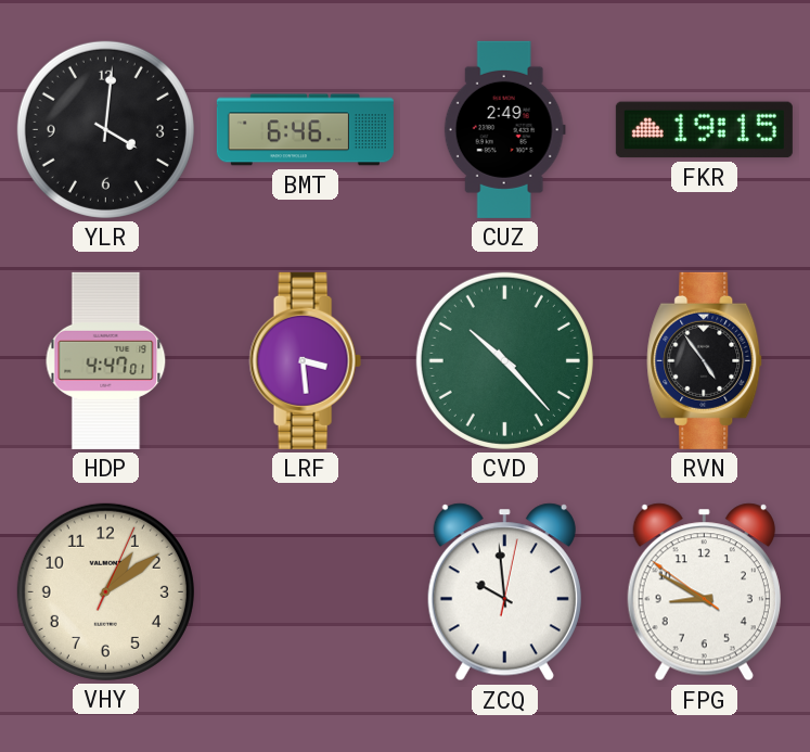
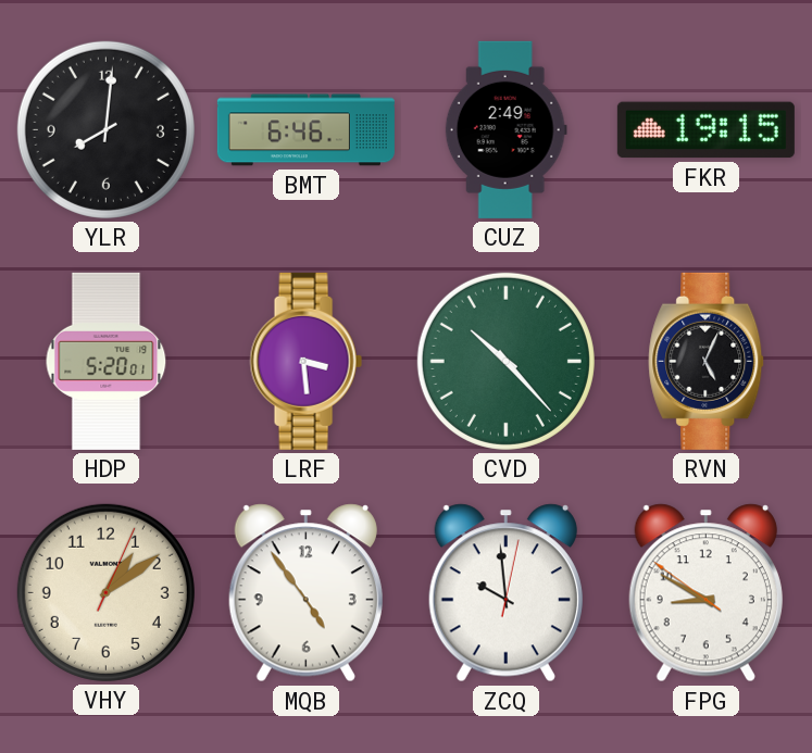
YLR: 4:01 -> 8:01
HDP: 4:47 -> 5:20
RVN: 4:54 -> 5:04
MQB: none -> 4:54
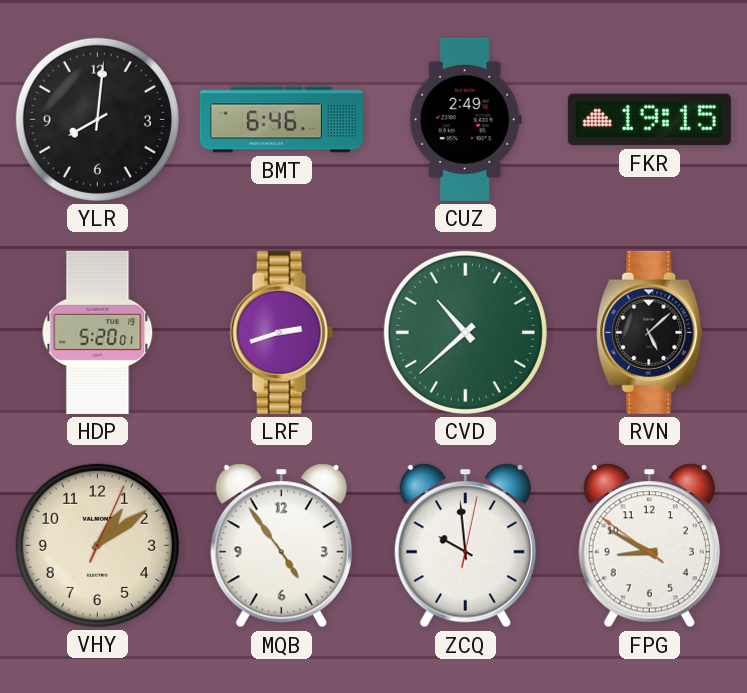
LRF: 3:29 -> 2:42
CVD: 10:23 -> 10:38
RVN: 5:04 -> 5:08
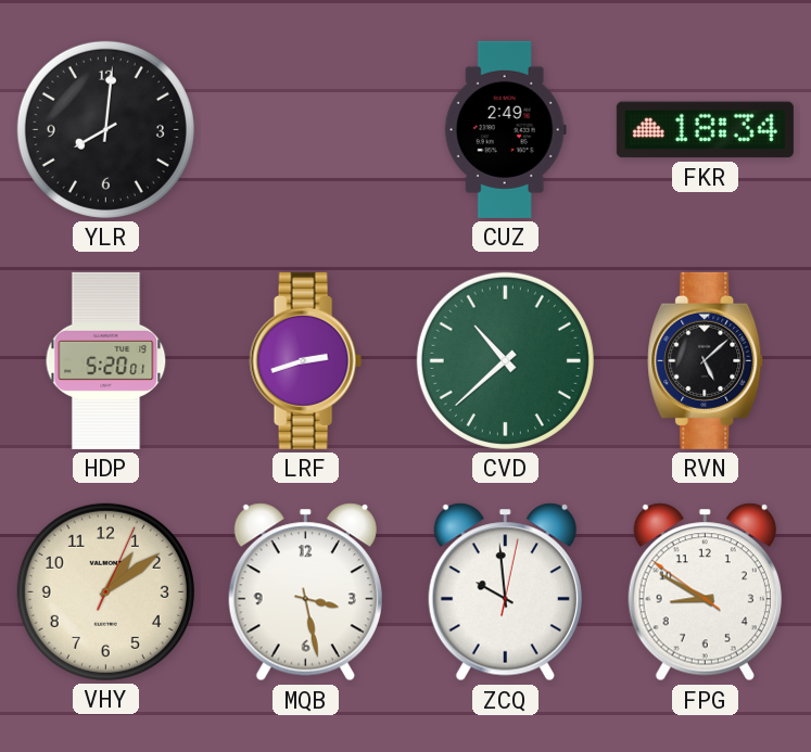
BMT: 6:46 -> none
FKR: 19:15 -> 18:34
MQB: 4:54 -> 3:28
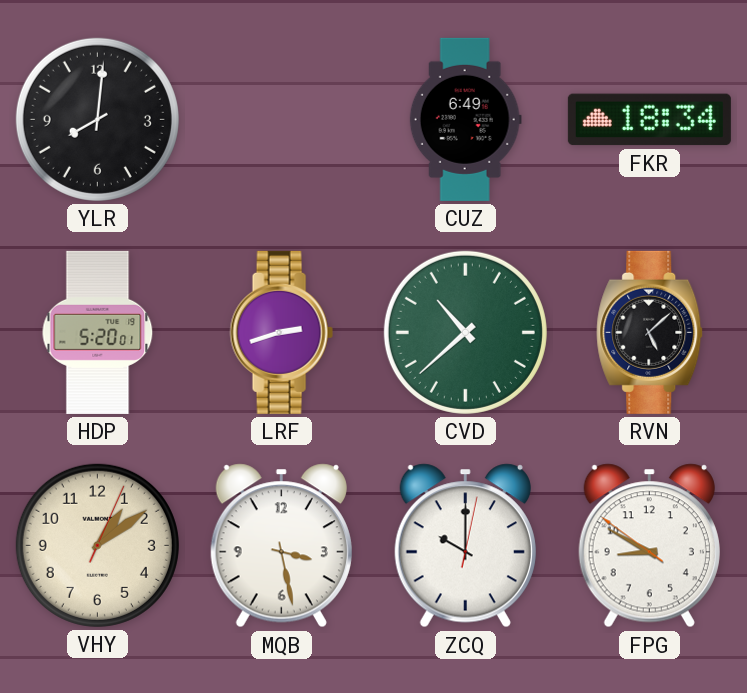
CUZ: 2:49 -> 6:49
ZCQ: 9:59 -> 10:00
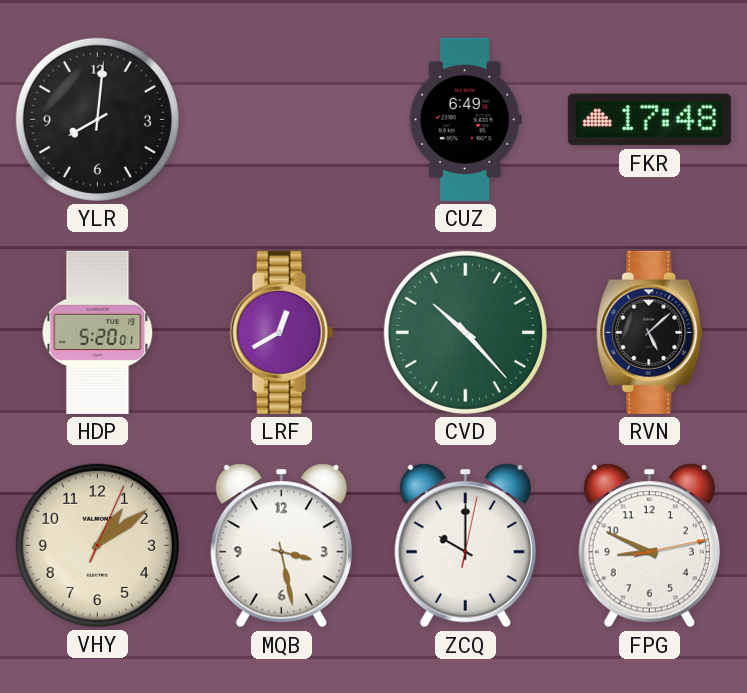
FKR: 18:34 -> 17:48
LRF: 2:42 -> 12:40
CVD: 10:38 -> 10:23
FPG: 8:49:51 -> 8:49:13
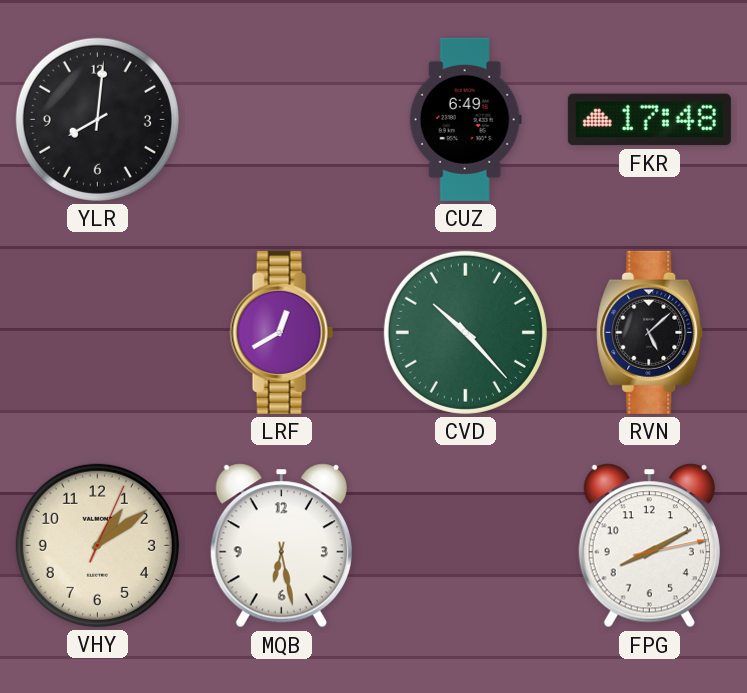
HDP: 5:20 -> none
MQB: 3:28 -> 6:28
ZCQ: 10:00 -> none
FPG: 8:49 -> 8:10
